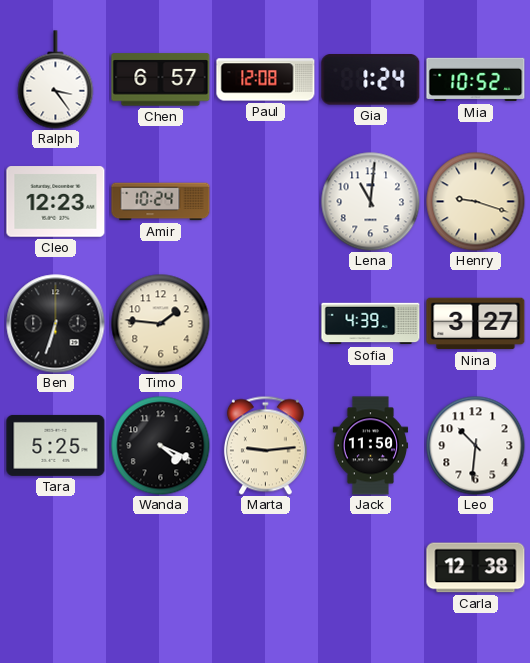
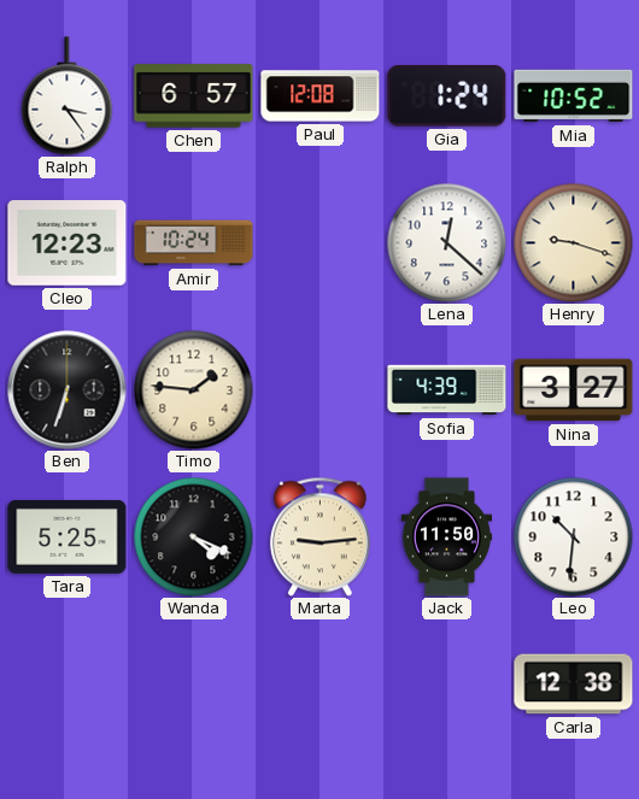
Lena: 11:01 -> 12:22
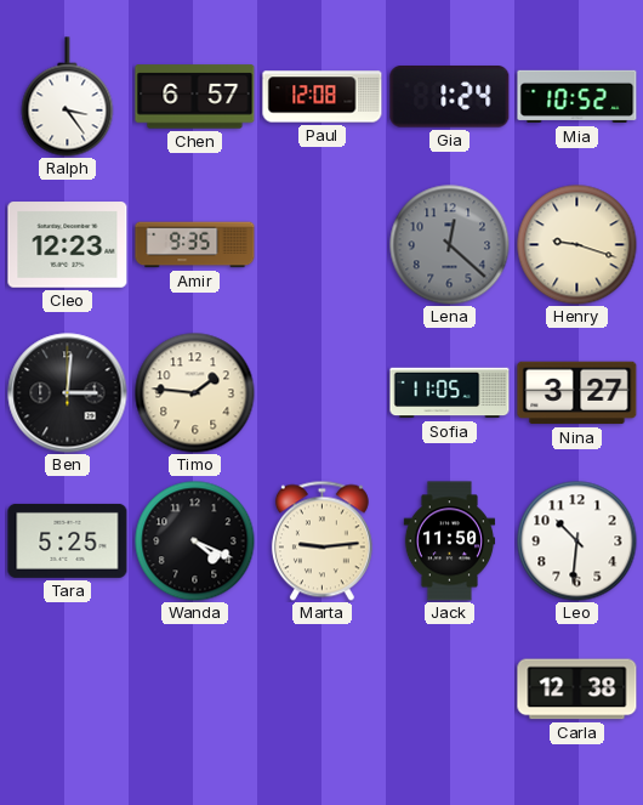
Amir: 10:24 -> 9:35
Lena dial: white -> grey
Ben: 6:33 -> 3:01
Sofia: 4:39 -> 11:05
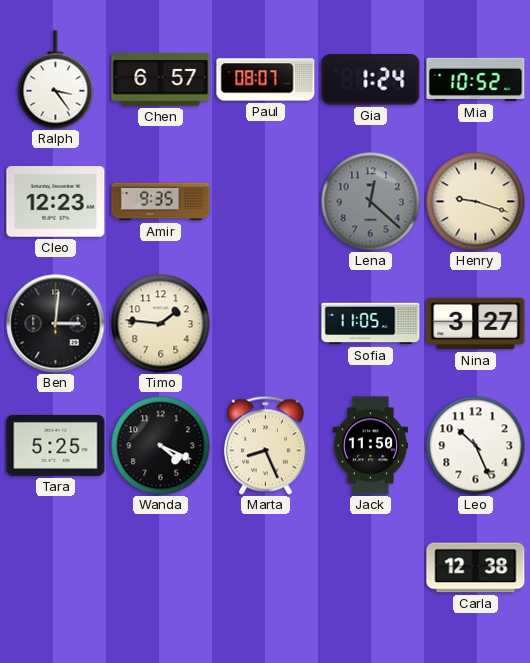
Paul: 12:08 -> 08:07
Marta: 9:14 -> 8:26
Leo: 10:31 -> 10:26
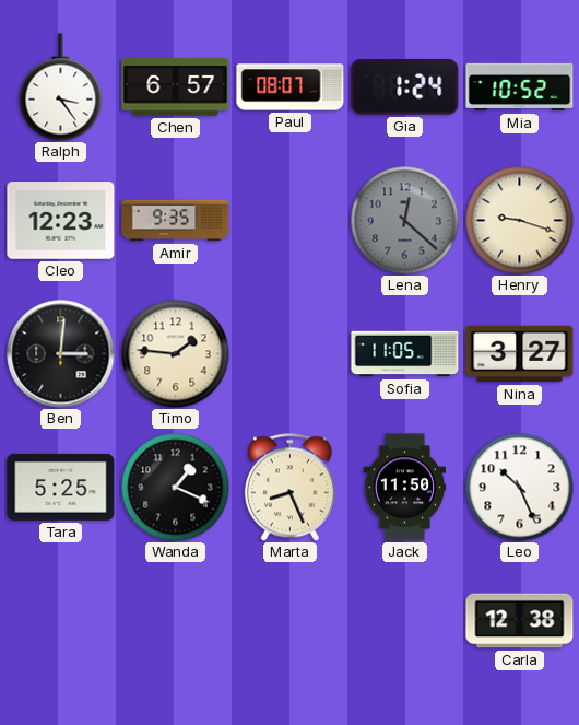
Wanda: 4:19 -> 1:19
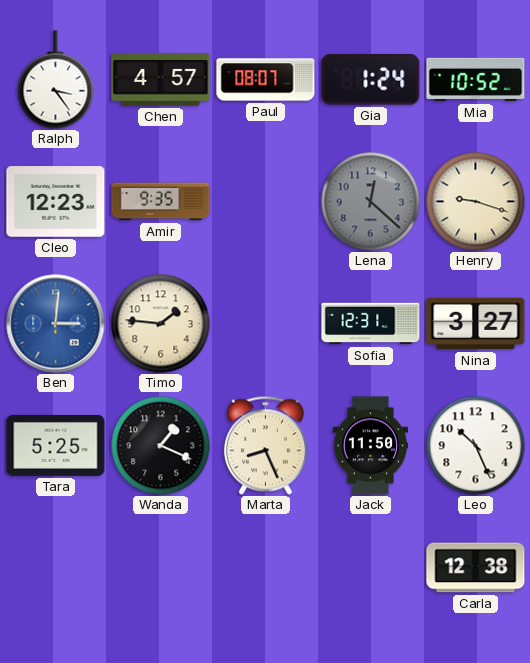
Chen: 6:57 -> 4:57
Ben dial: black -> blue
Sofia: 11:05 -> 12:31
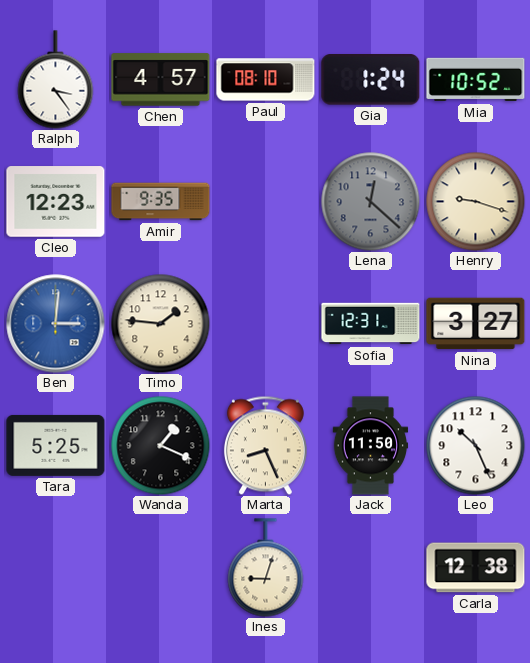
Paul: 08:07 -> 08:10
Ines: none -> 9:03
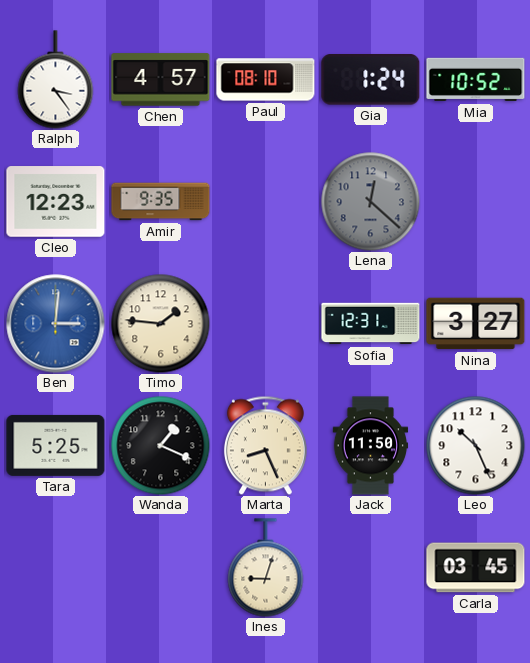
Henry: 9:18 -> none
Carla: 12:38 -> 03:45
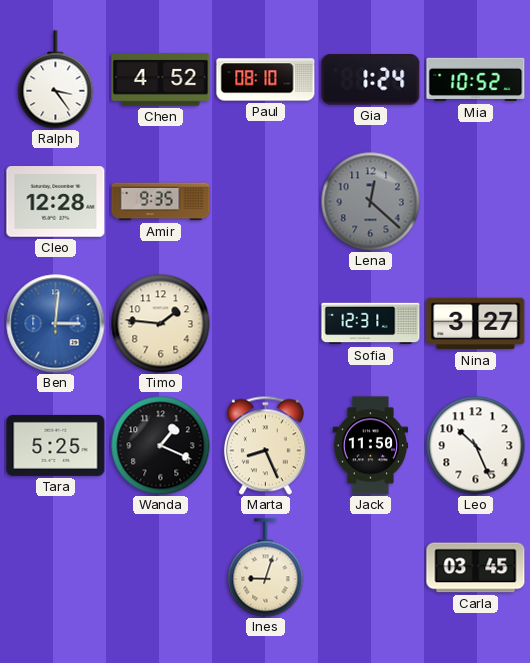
Chen: 4:57 -> 4:52
Cleo: 12:23 -> 12:28
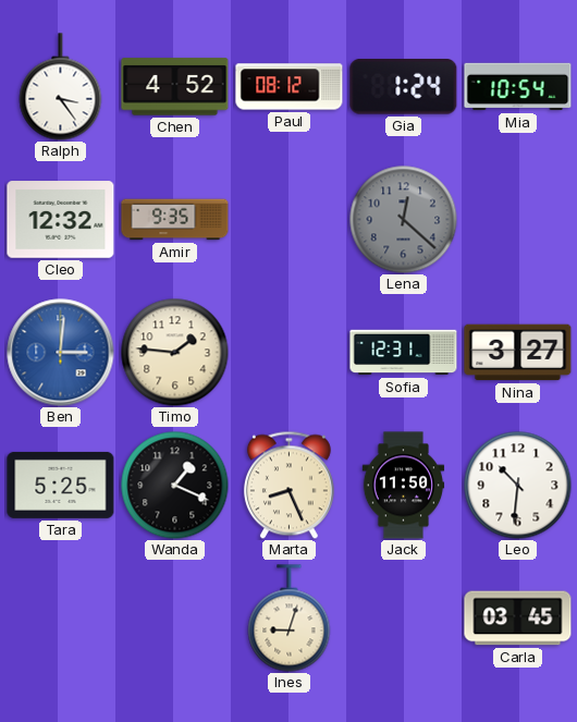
Paul: 08:10 -> 08:12
Mia: 10:52 -> 10:54
Cleo: 12:28 -> 12:32
Leo: 10:26 -> 10:31
